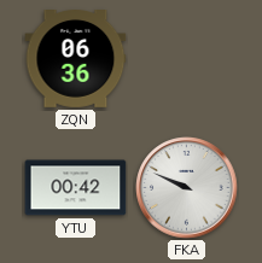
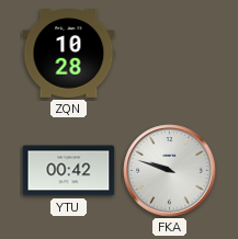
ZQN: 06:36 -> 10:28
FKA: 9:49 -> 9:48
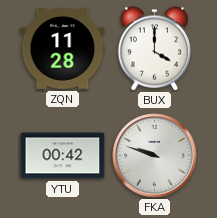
ZQN: 10:28 -> 11:28
BUX: none -> 4:00
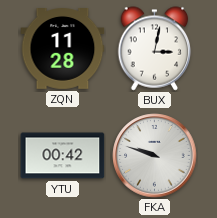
BUX: 4:00 -> 3:02
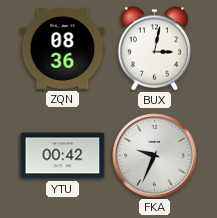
ZQN: 11:28 -> 08:36
FKA: 9:48 -> 9:34
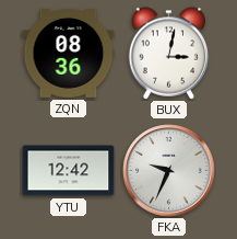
YTU: 00:42 -> 12:42
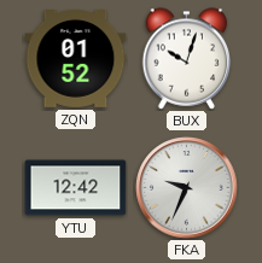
ZQN: 08:36 -> 01:52
BUX: 3:02 -> 10:03
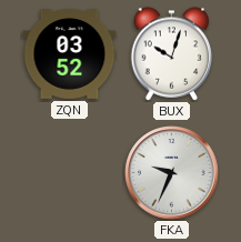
ZQN: 01:52 -> 03:52
YTU: 12:42 -> none
